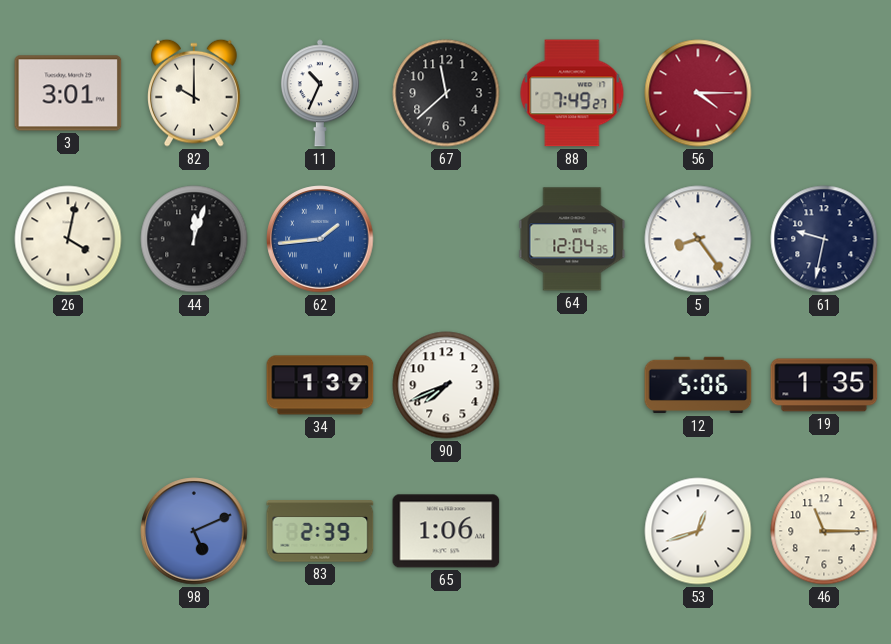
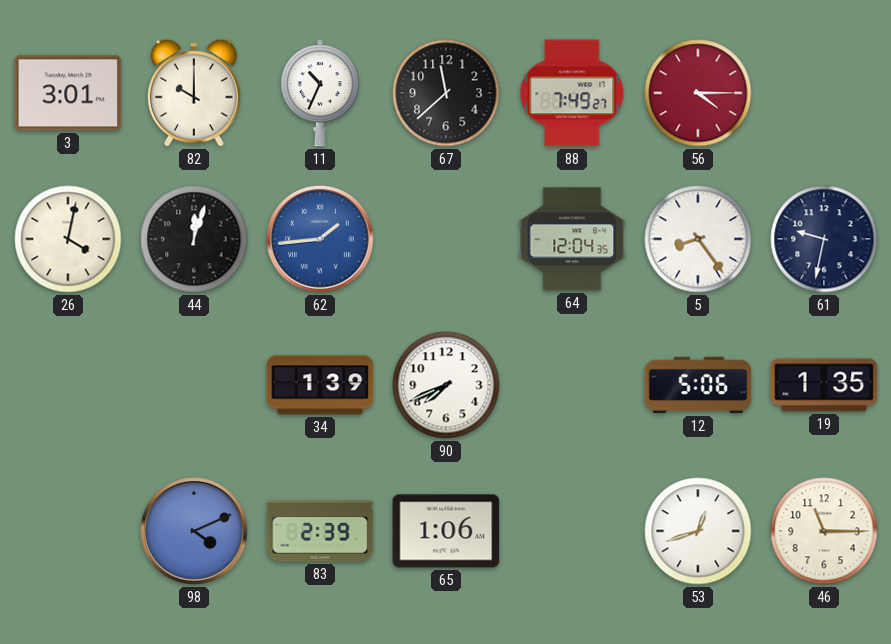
98: 5:11 -> 4:11
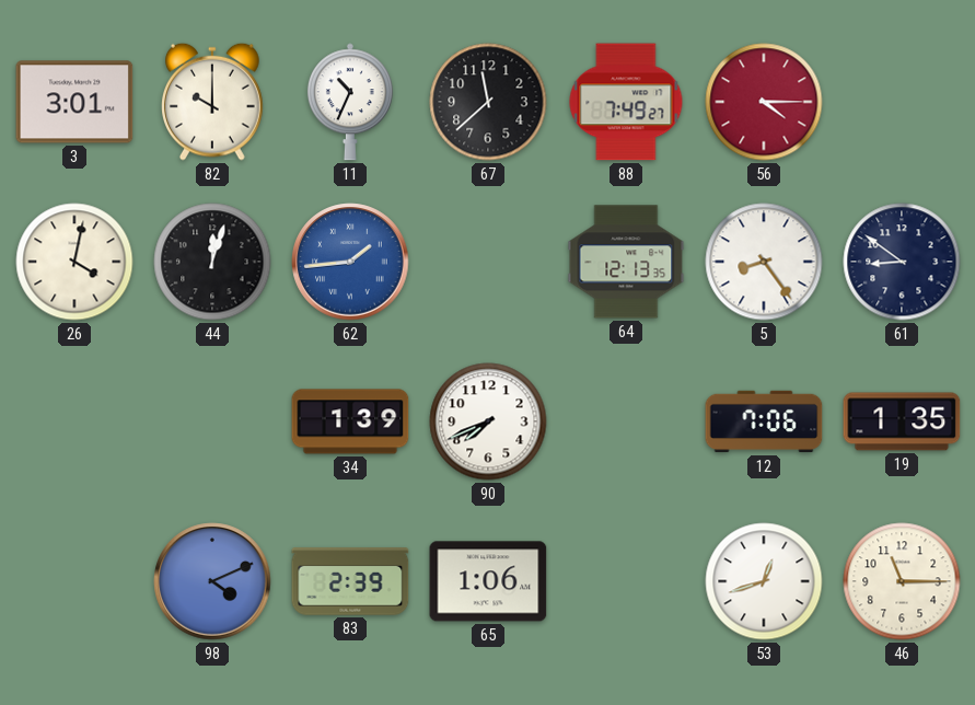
64: 12:04 -> 12:13
61: 9:32 -> 8:51
12: 5:06 -> 7:06
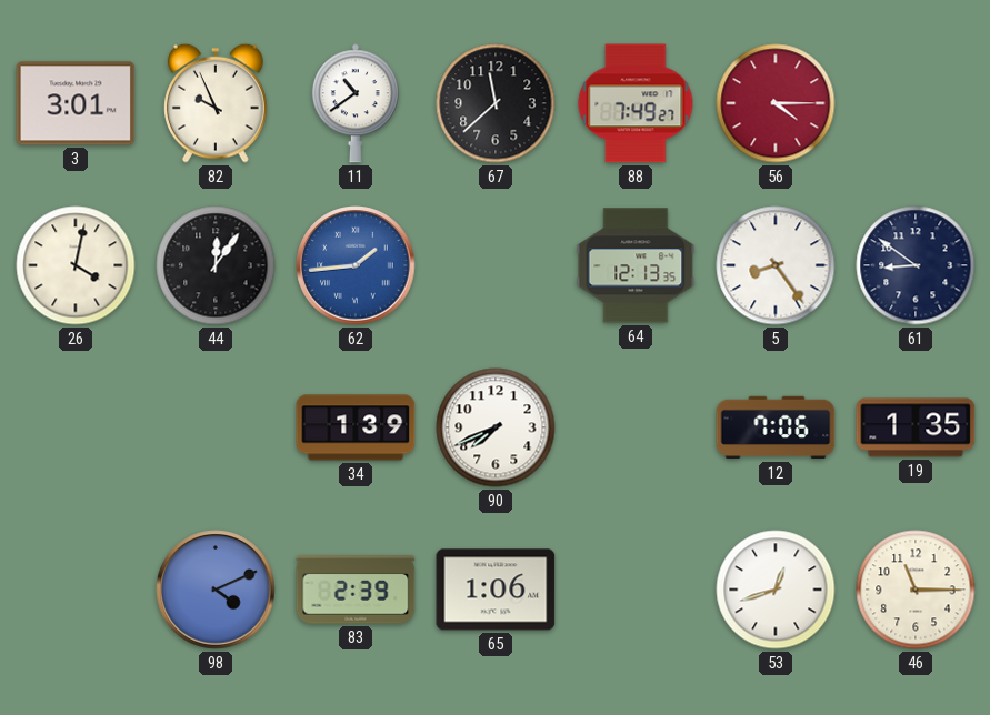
82: 10:00 -> 9:56
11: 10:34 -> 10:39
44: 12:03 -> 12:06
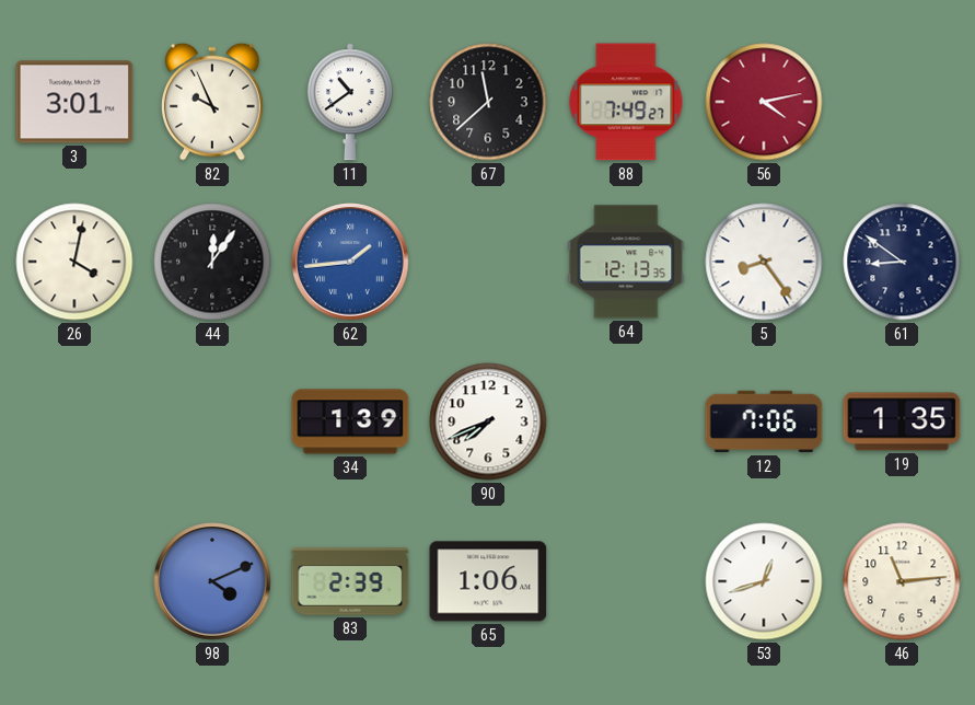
56: 4:15 -> 4:13
46: 11:15 -> 11:14
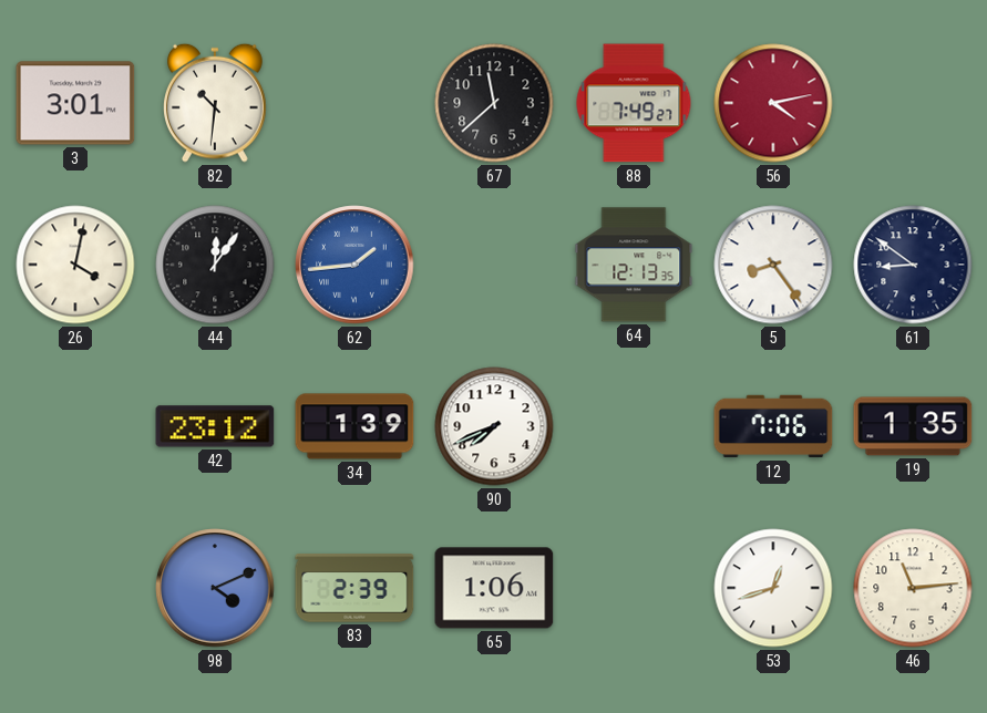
82: 9:56 -> 10:31
11: 10:39 -> none
42: none -> 23:12
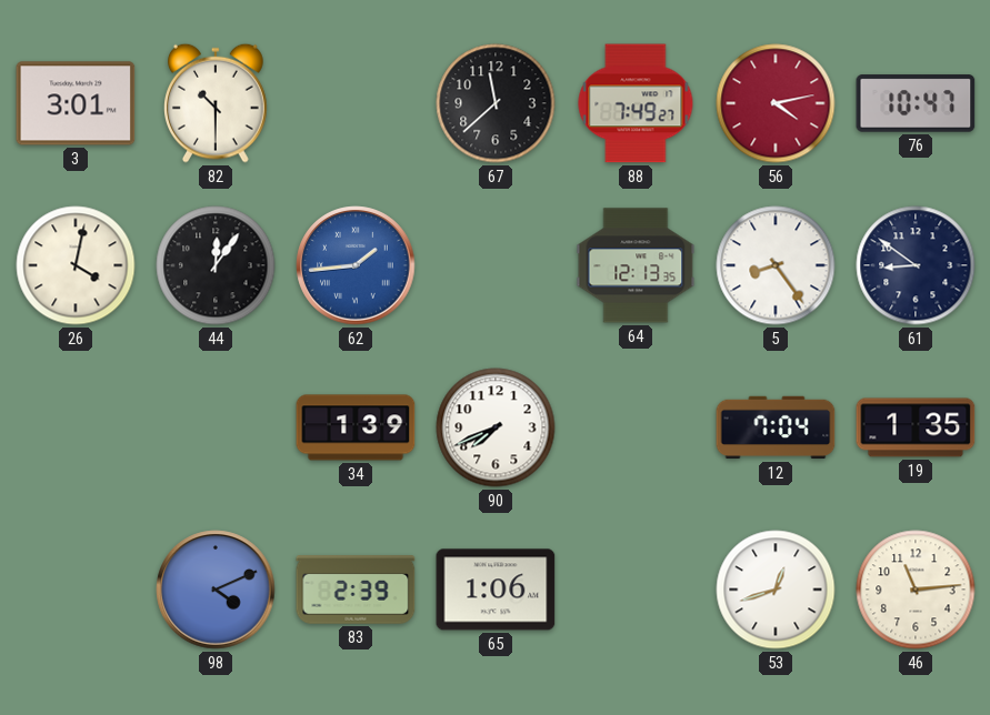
82: 10:31 -> 10:30
76: none -> 10:47
42: 23:12 -> none
12: 7:06 -> 7:04
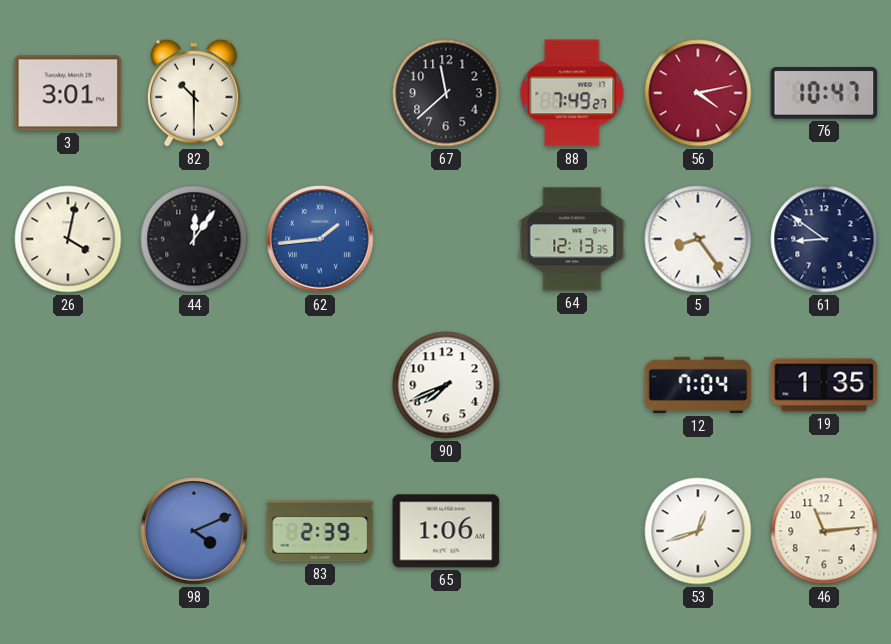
34: 1:39 -> none
